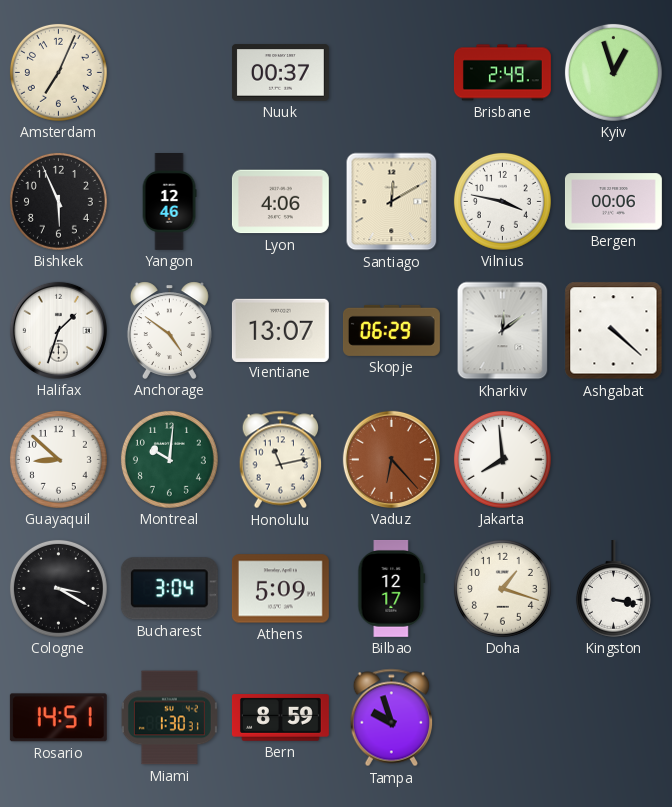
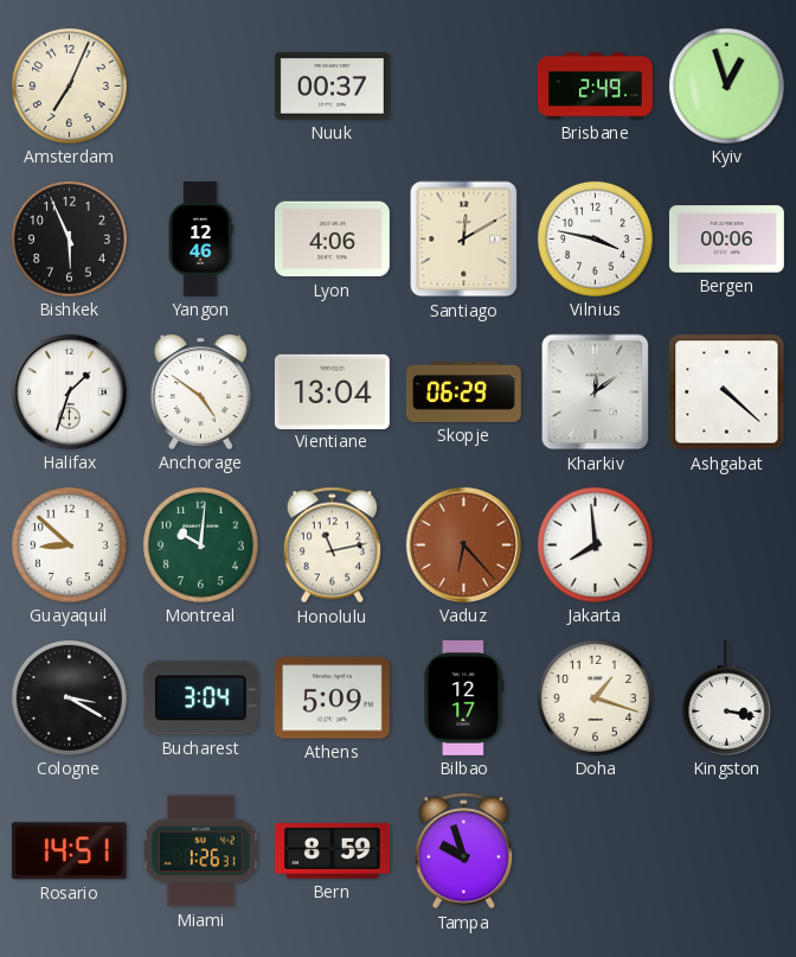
Vientiane: 13:07 -> 13:04
Miami: 1:30 -> 1:26
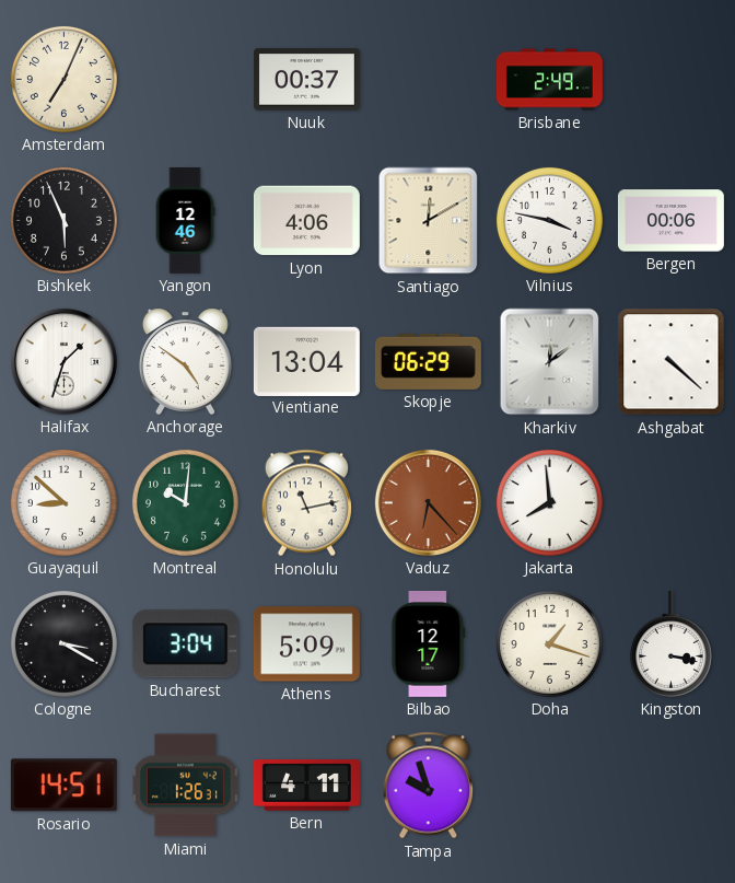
Kyiv: 12:57 -> none
Bern: 8:59 -> 4:11
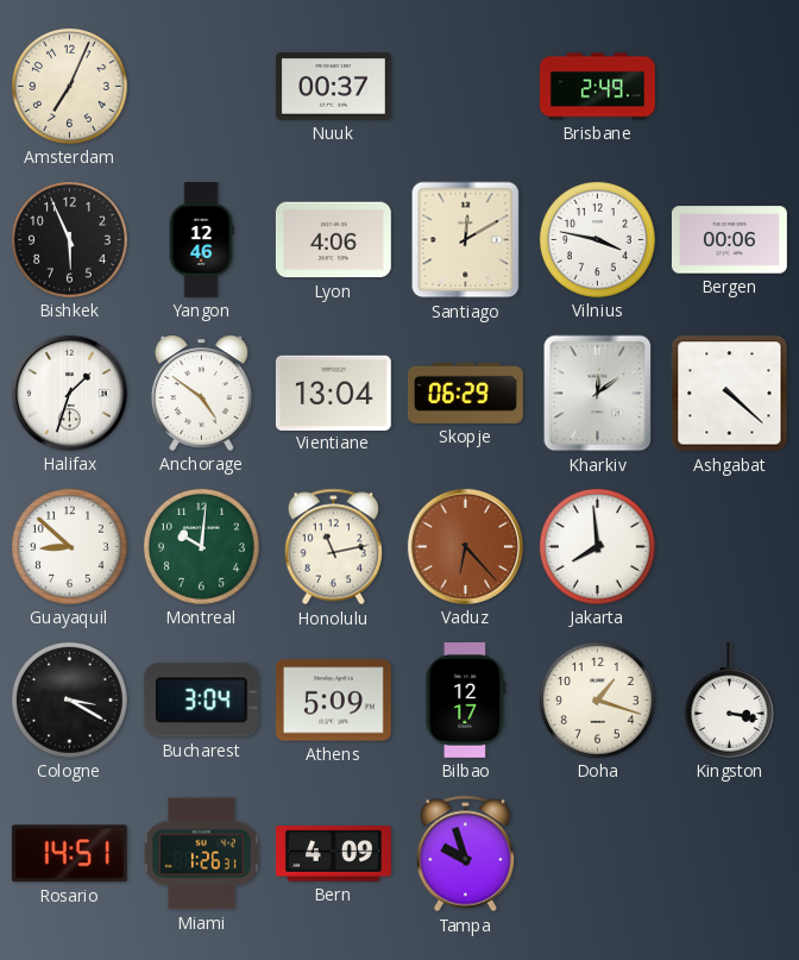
Bern: 4:11 -> 4:09
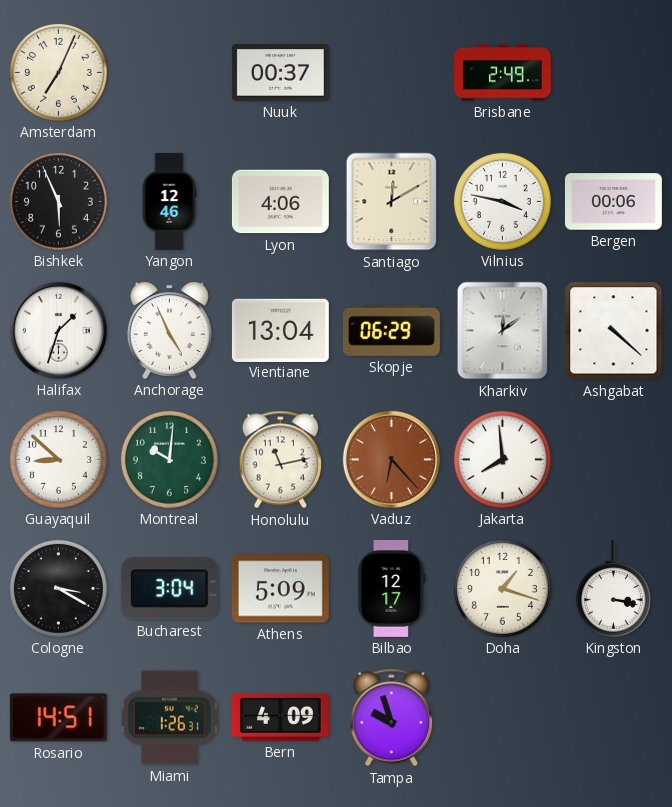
Anchorage: 4:51 -> 4:56
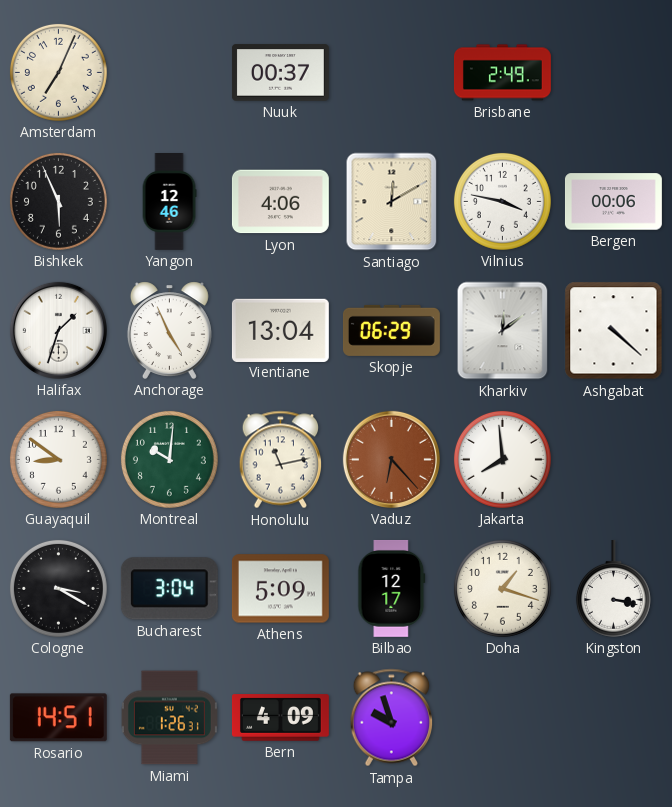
Guayaquil: 8:52 -> 8:51
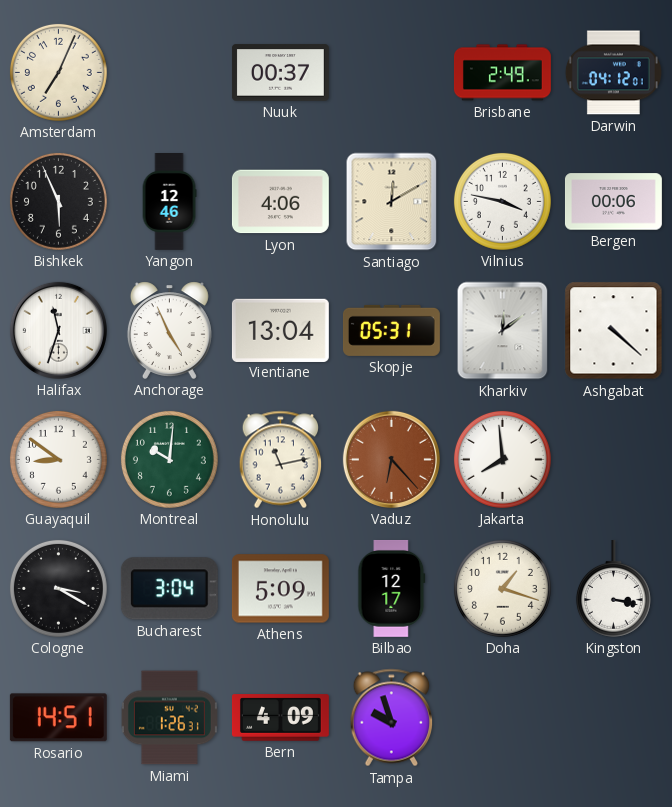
Darwin: none -> 04:12
Halifax: 1:33 -> 11:33
Skopje: 06:29 -> 05:31
